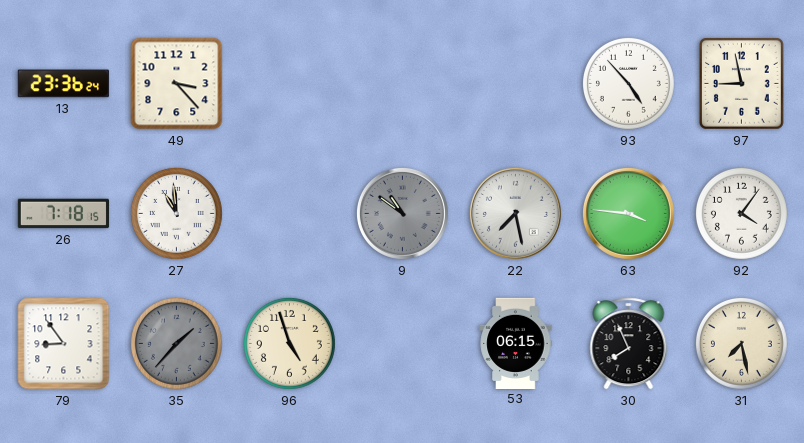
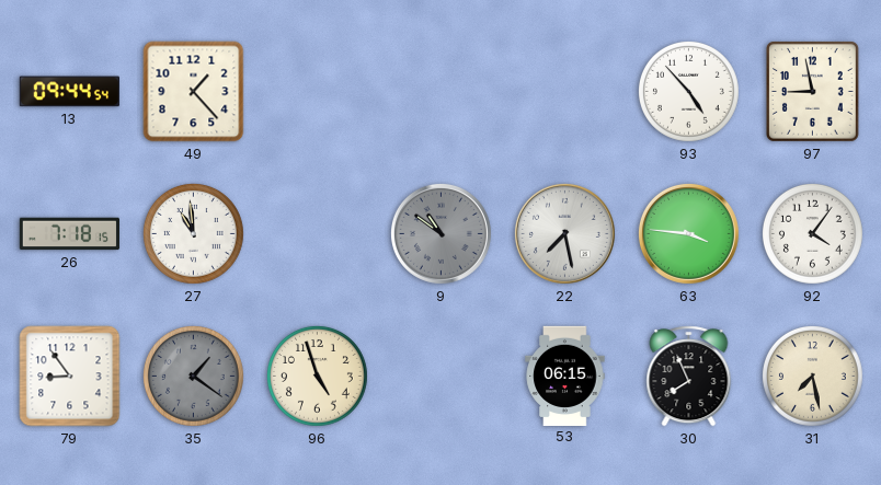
13: 23:36 -> 09:44
49: 3:23 -> 1:23
35: 1:37 -> 1:21
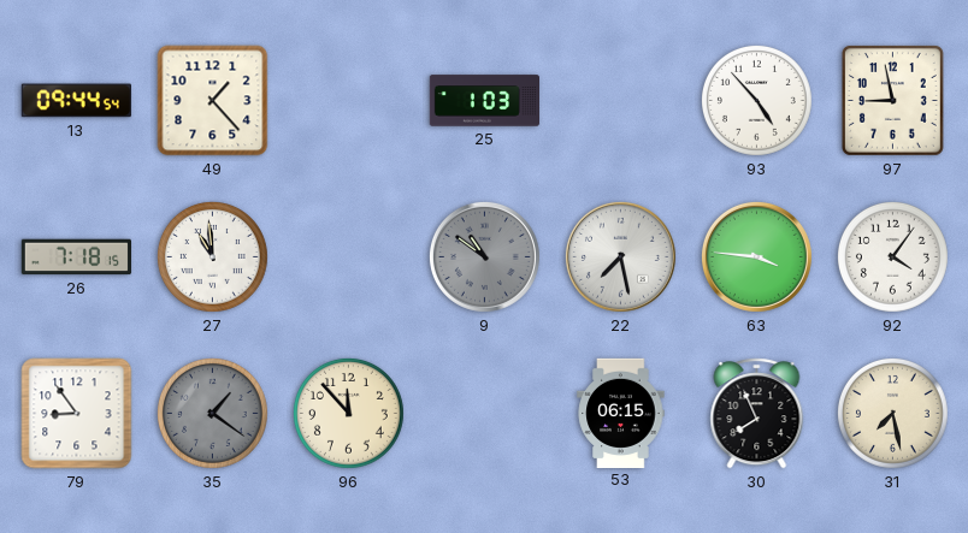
25: none -> 1:03
96: 4:57 -> 11:53
